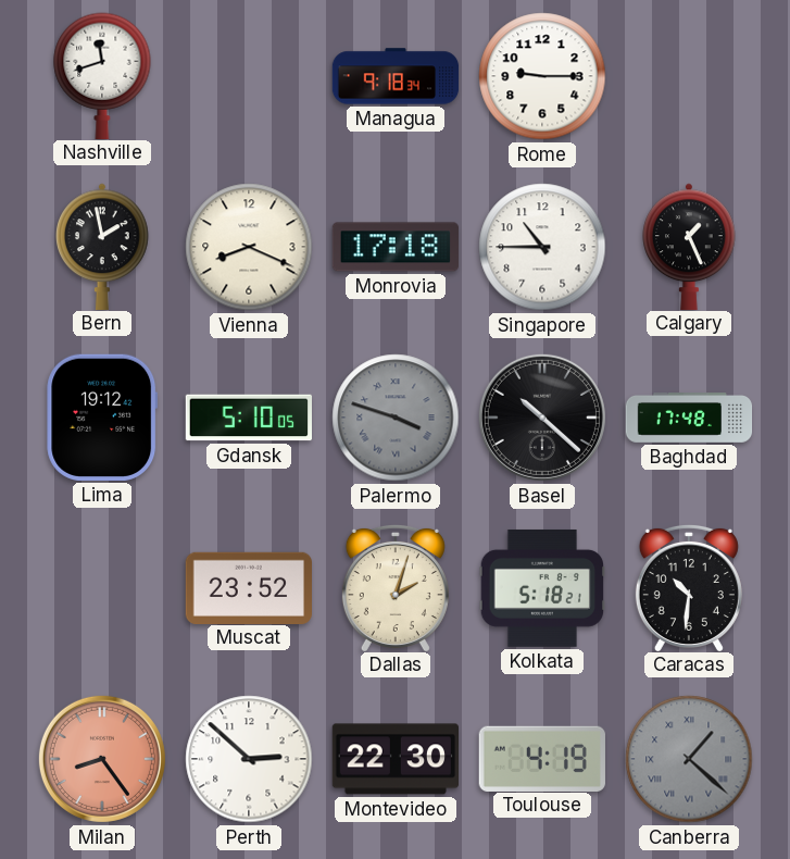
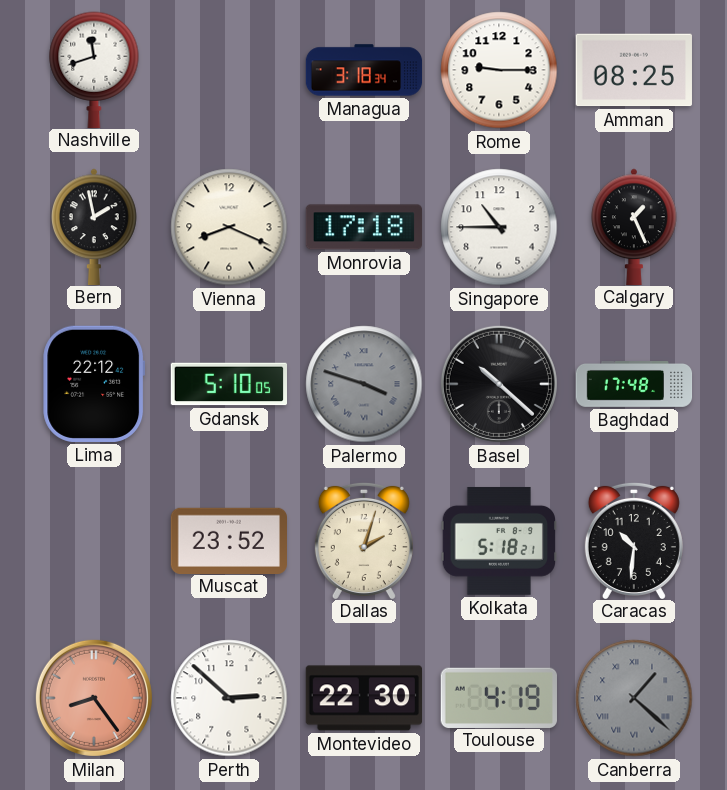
Managua: 9:18 -> 3:18
Amman: none -> 08:25
Lima: 19:12 -> 22:12
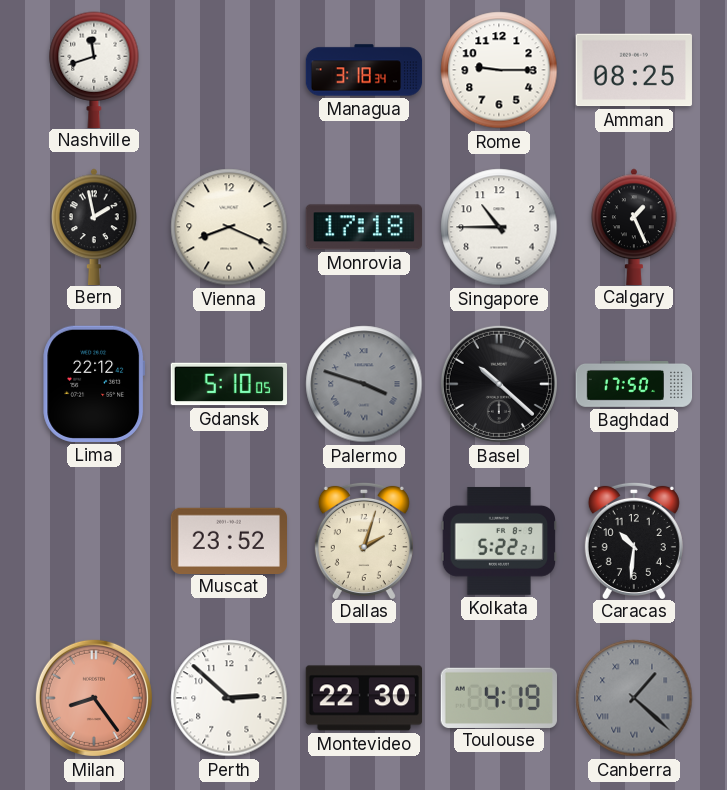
Baghdad: 17:48 -> 17:50
Kolkata: 5:18 -> 5:22
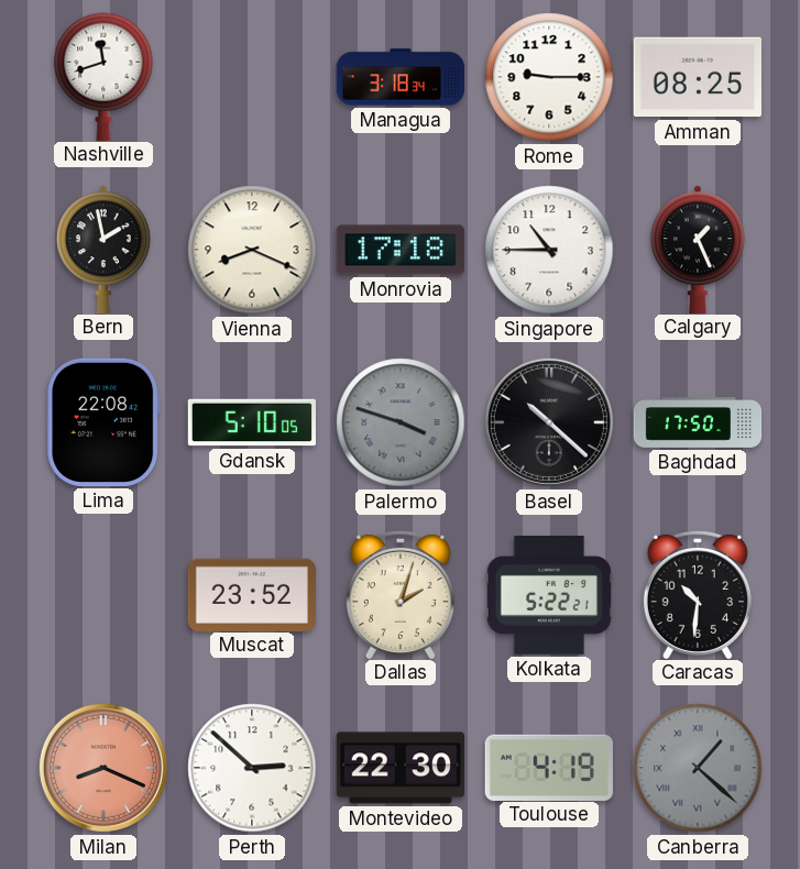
Lima: 22:12 -> 22:08
Milan: 8:24 -> 8:19
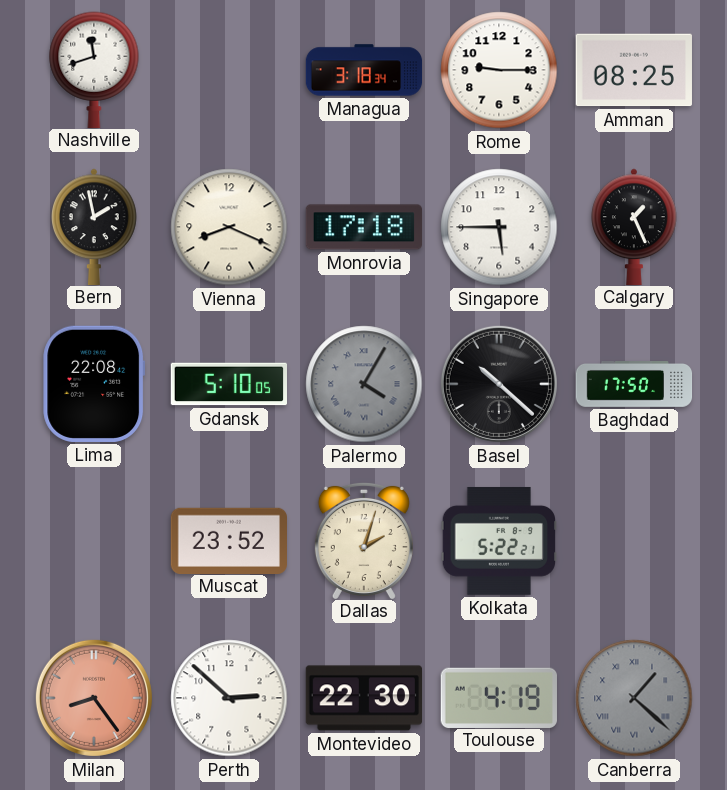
Singapore: 10:45 -> 5:45
Palermo: 3:48 -> 4:05
Caracas: 10:31 -> none
Milan: 8:19 -> 8:24
